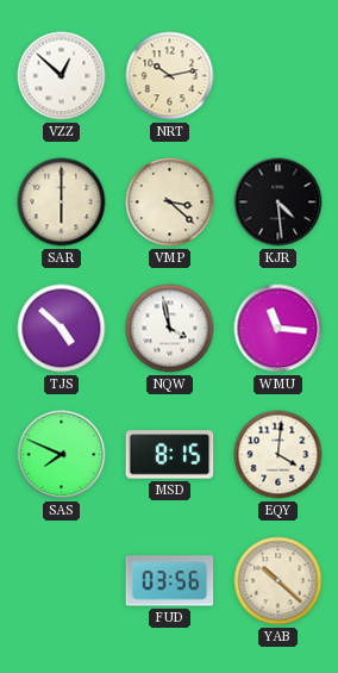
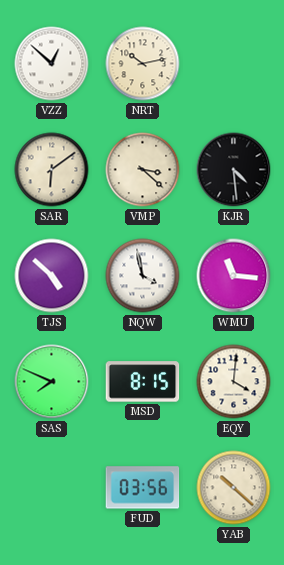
SAR: 6:00 -> 6:09
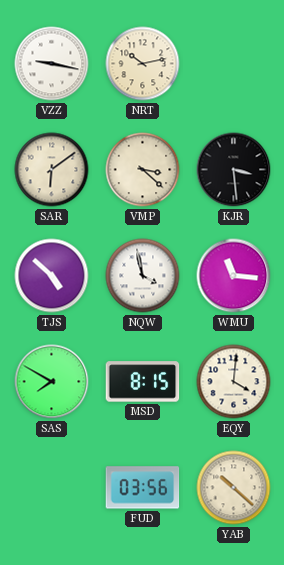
VZZ: 12:52 -> 9:17
KJR: 4:29 -> 3:29
SAS: 7:49 -> 7:50
